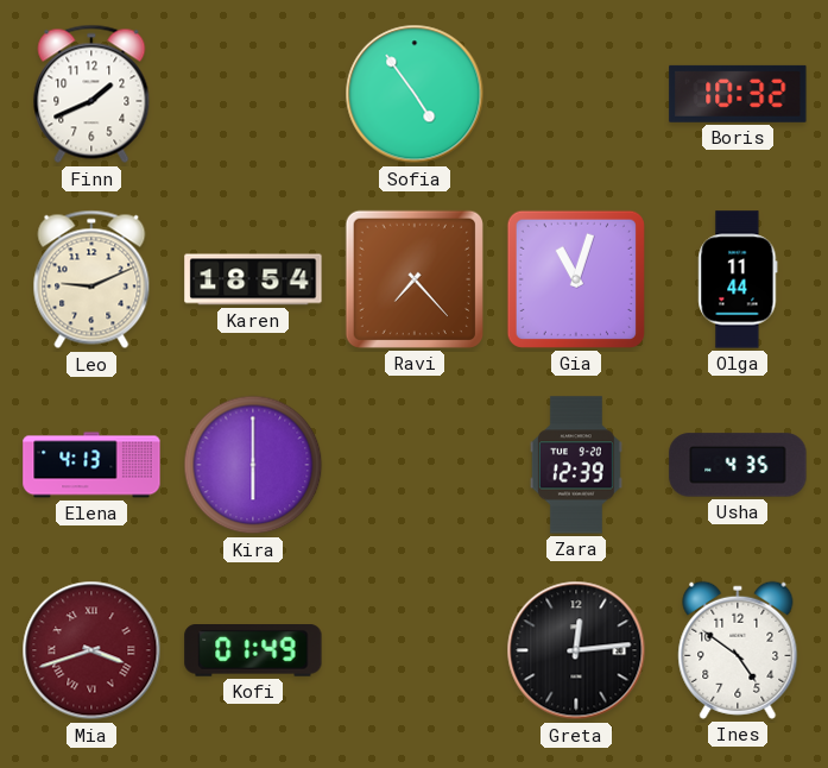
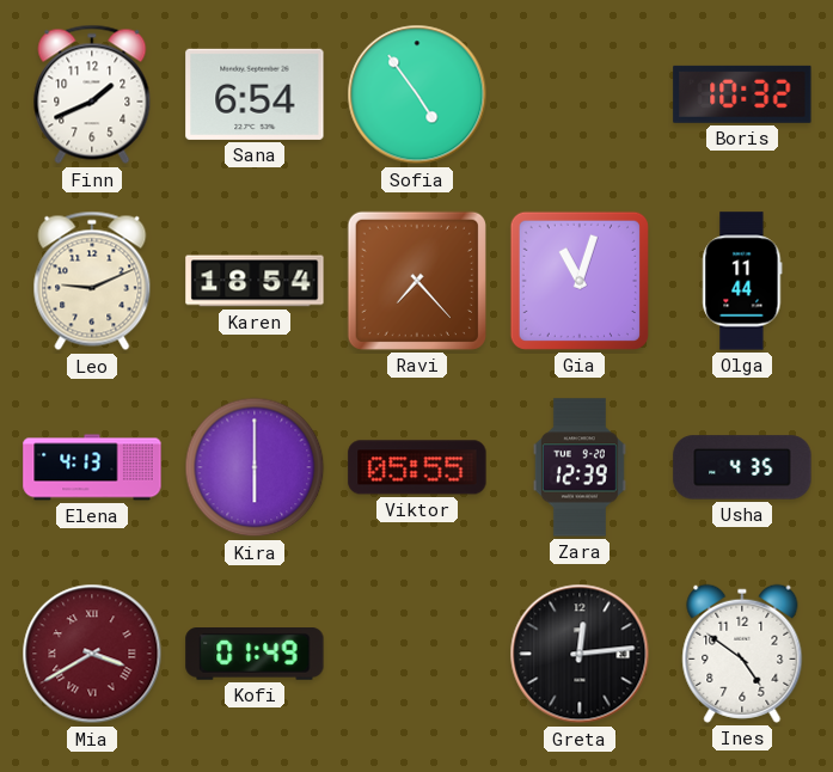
Sana: none -> 6:54
Viktor: none -> 05:55
Mia: 3:42 -> 3:40
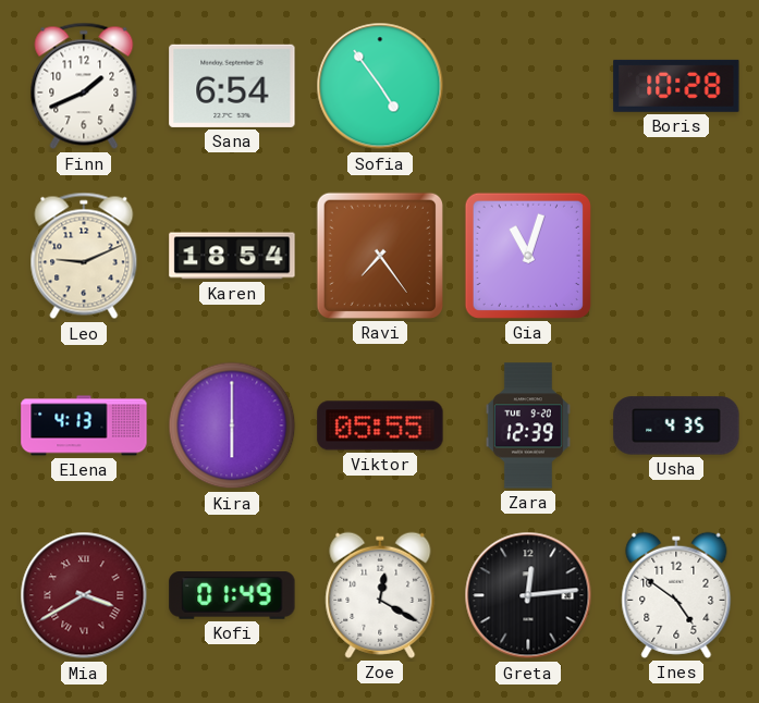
Boris: 10:32 -> 10:28
Ravi: 7:23 -> 7:24
Olga: 11:44 -> none
Zoe: none -> 12:20
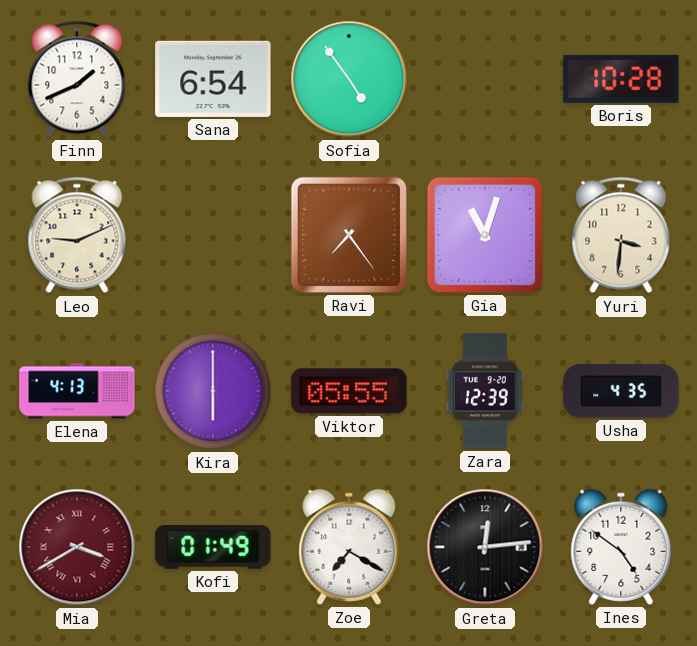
Karen: 18:54 -> none
Yuri: none -> 3:31
Zoe: 12:20 -> 7:20
